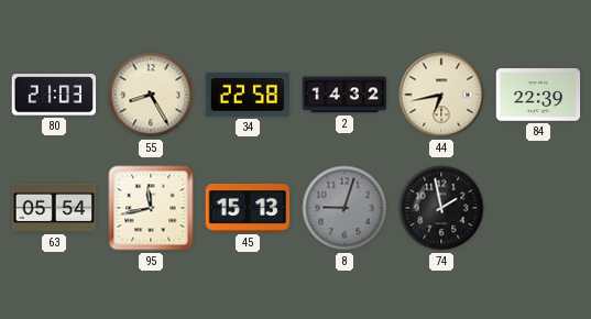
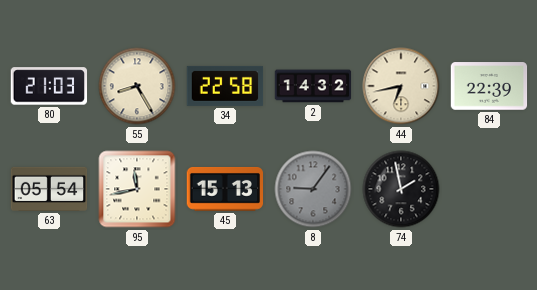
8: 9:03 -> 9:06
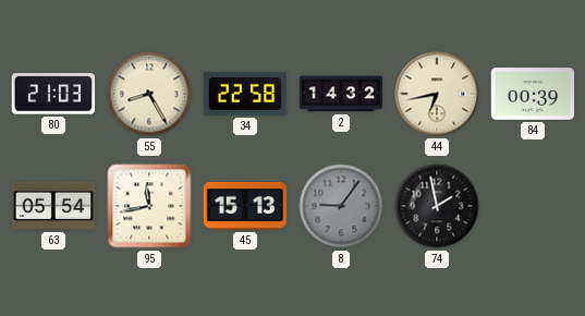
84: 22:39 -> 00:39
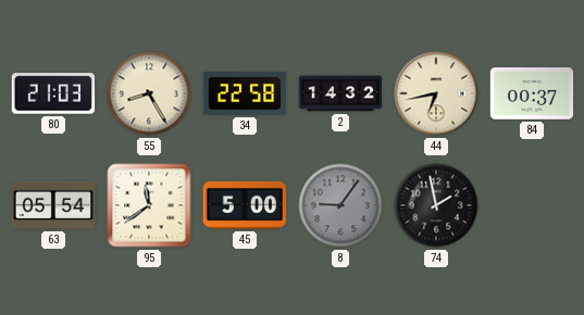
84: 00:39 -> 00:37
95: 11:43 -> 11:39
45: 15:13 -> 5:00
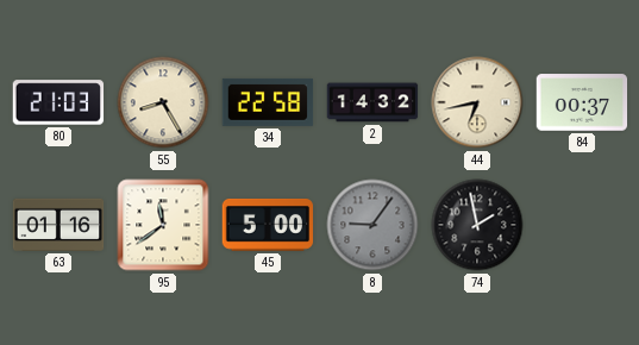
63: 05:54 -> 01:16
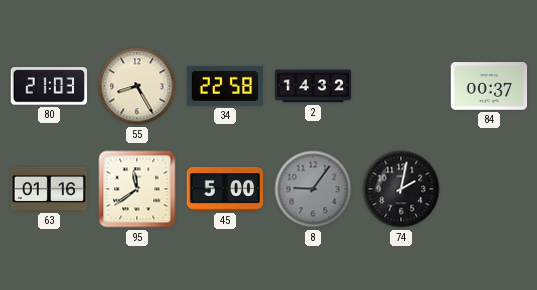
44: 6:43 -> none
74: 1:58 -> 2:02
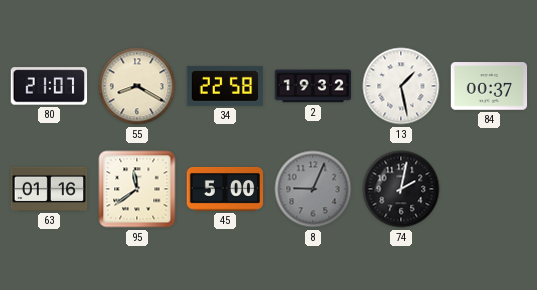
80: 21:03 -> 21:07
55: 8:25 -> 8:20
2: 14:32 -> 19:32
13: none -> 1:28
8: 9:06 -> 9:04
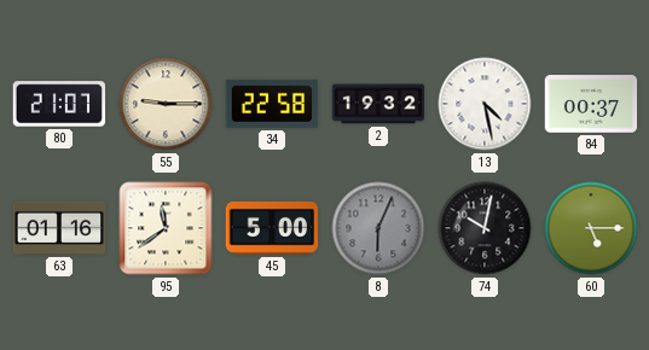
55: 8:20 -> 9:15
13: 1:28 -> 4:28
8: 9:04 -> 6:04
74: 2:02 -> 10:02
60: none -> 5:15
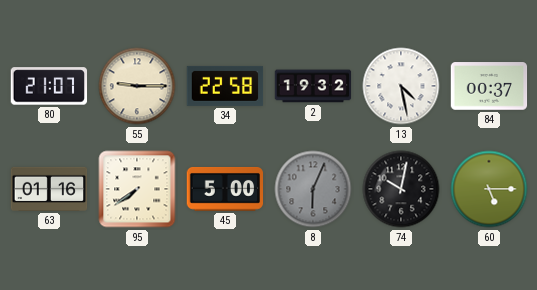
95: 11:39 -> 7:39
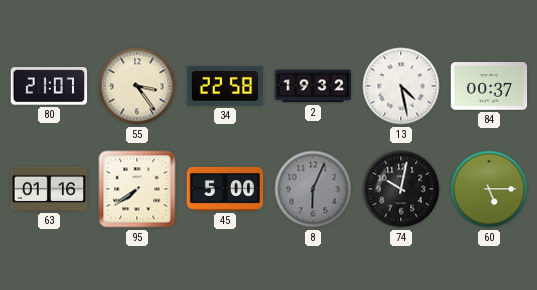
55: 9:15 -> 3:24
